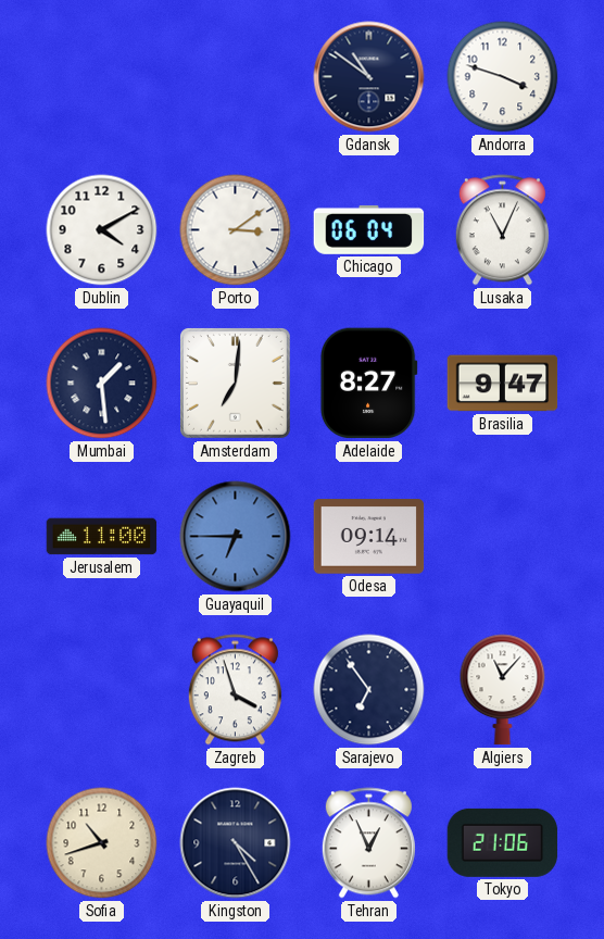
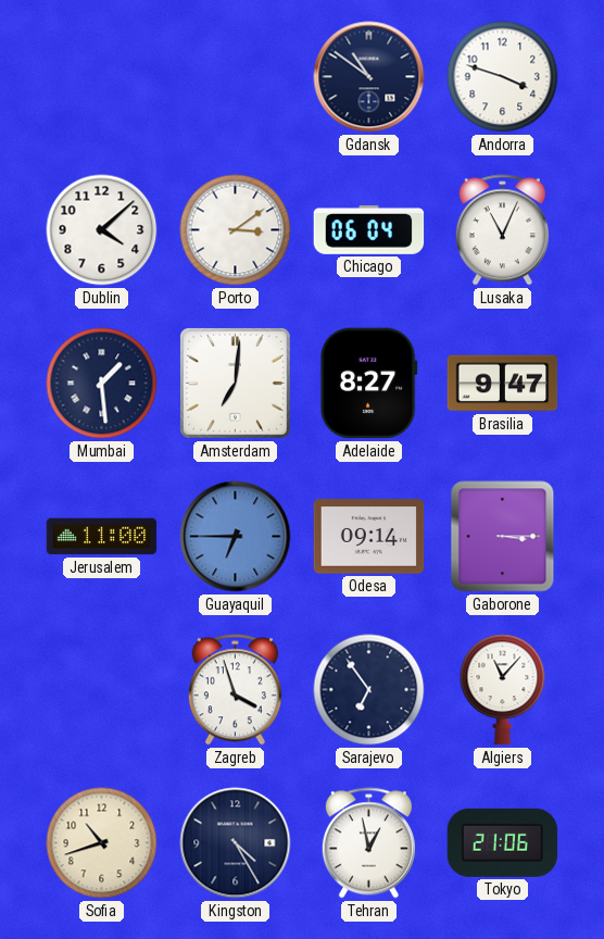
Dublin: 4:10 -> 4:08
Gaborone: none -> 3:15
Tehran: 12:56 -> 12:58
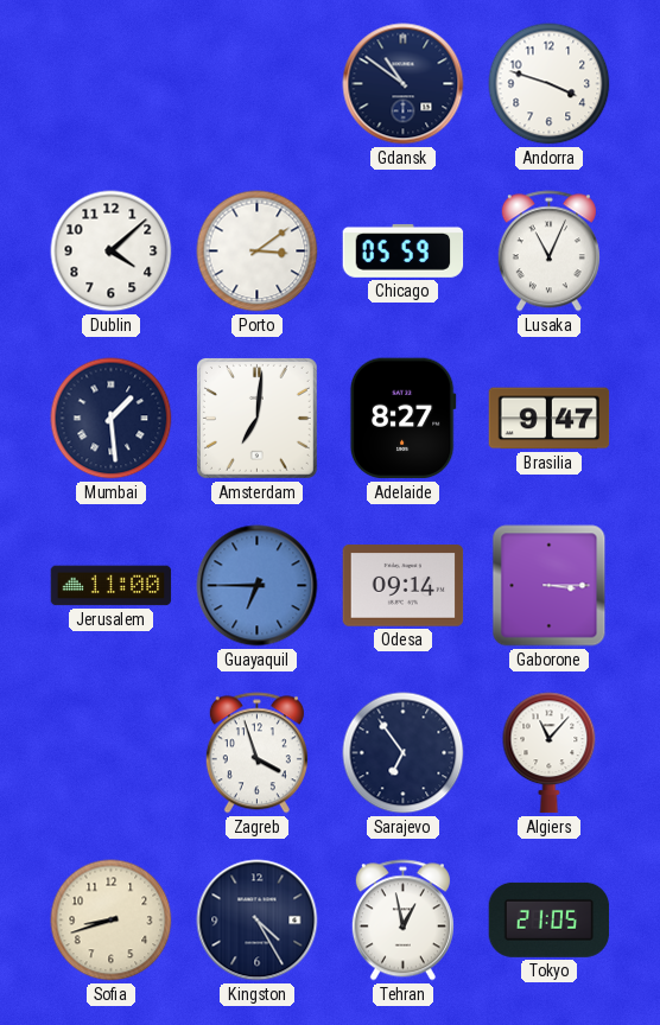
Chicago: 06:04 -> 05:59
Sofia: 10:42 -> 8:42
Tokyo: 21:06 -> 21:05
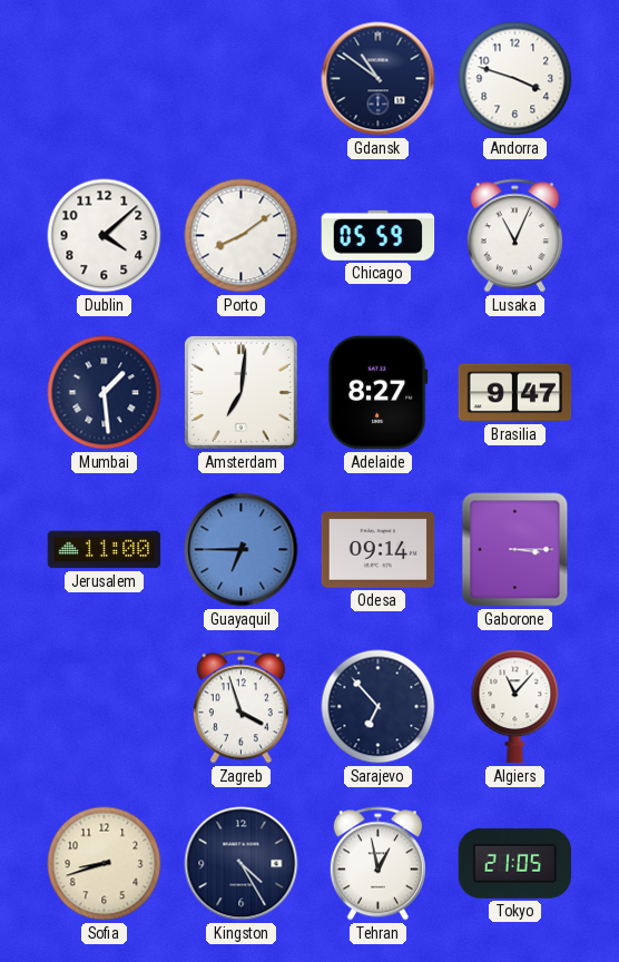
Porto: 3:09 -> 8:09
Sarajevo: 6:54 -> 6:53
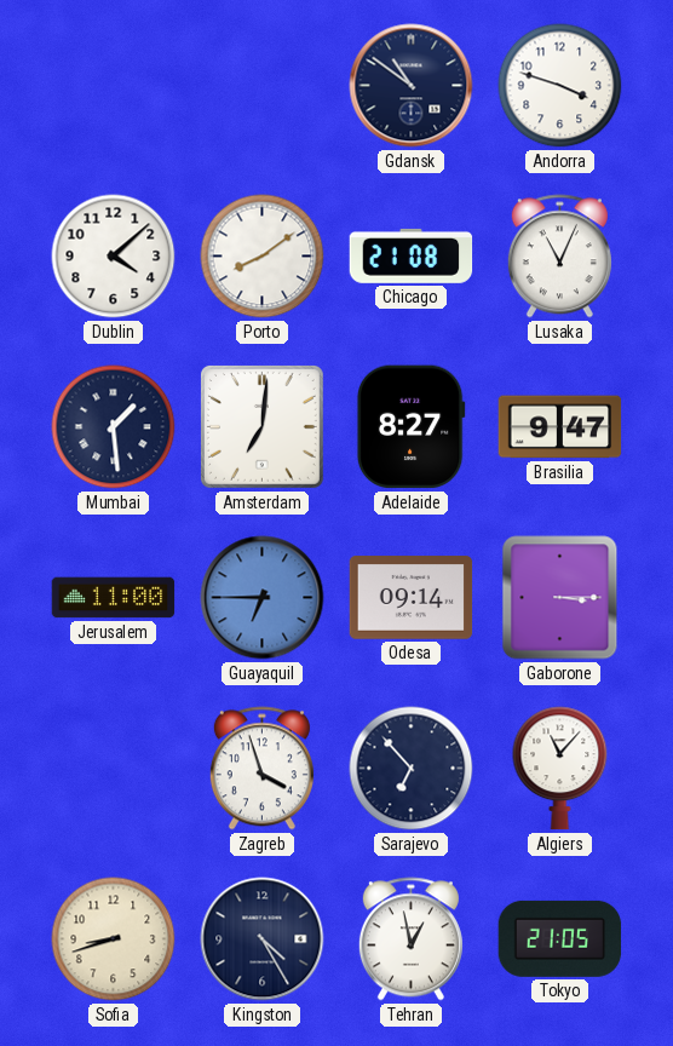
Chicago: 05:59 -> 21:08
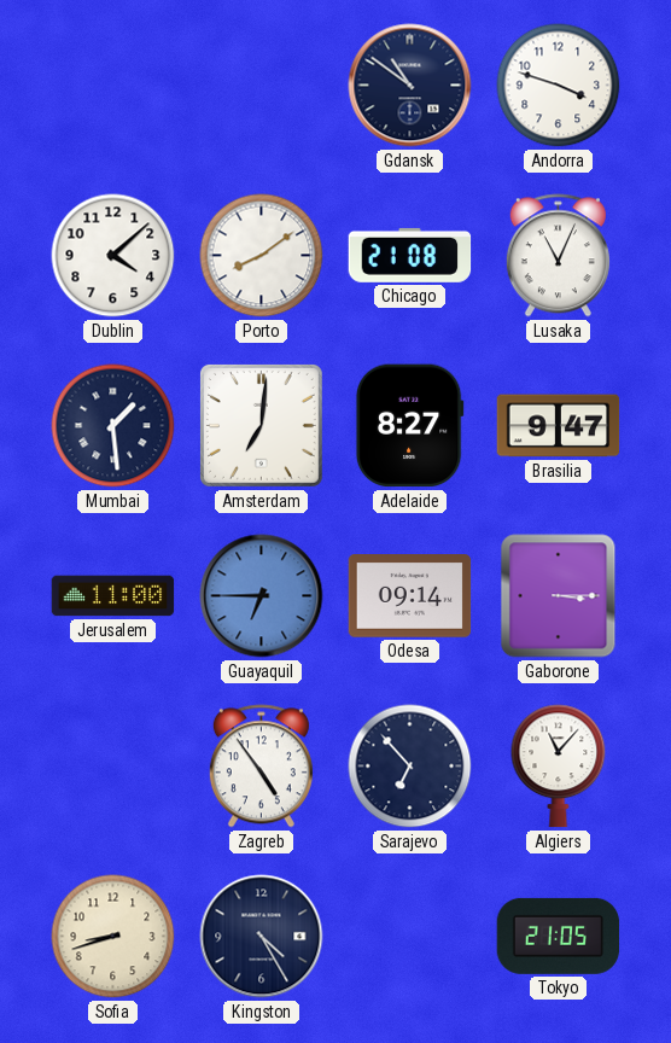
Zagreb: 3:57 -> 4:54
Tehran: 12:58 -> none
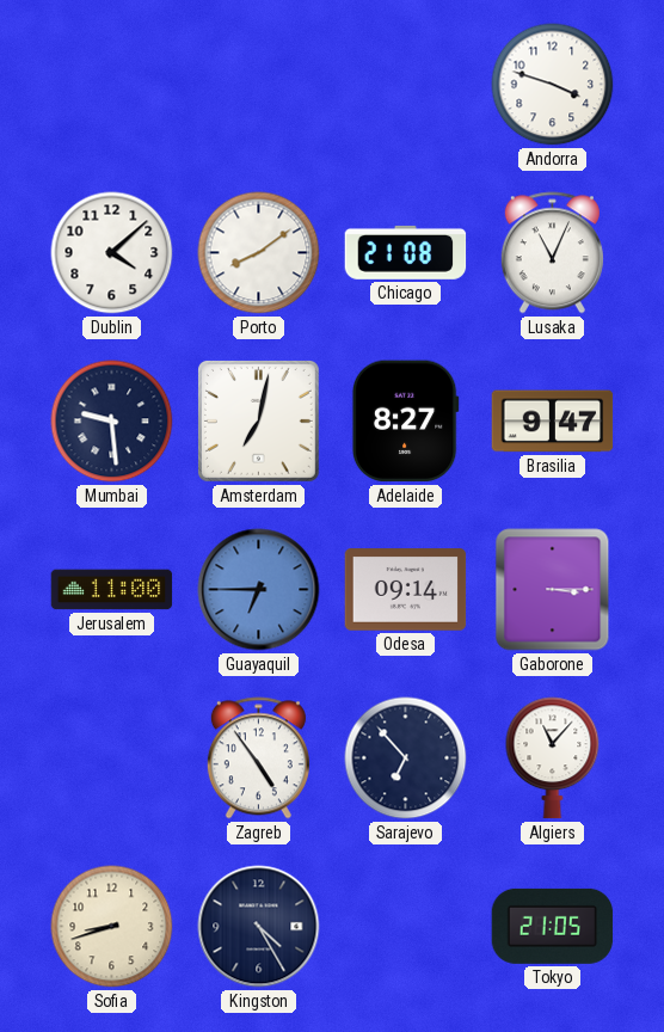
Gdansk: 10:51 -> none
Mumbai: 1:29 -> 9:29
Amsterdam: 7:01 -> 7:02
